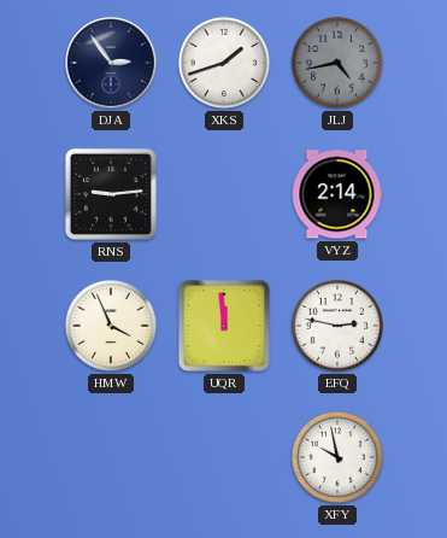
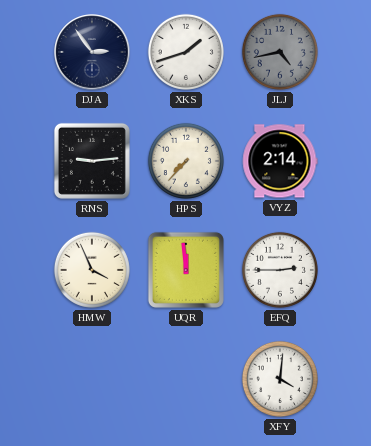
HPS: none -> 7:37
EFQ: 2:47 -> 2:45
XFY: 9:58 -> 4:01
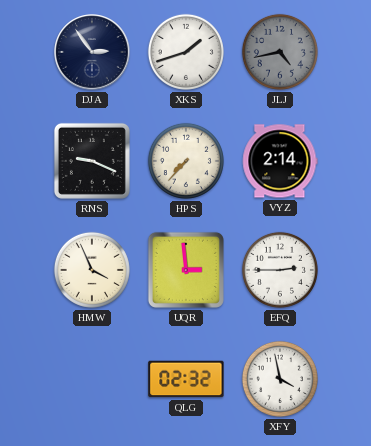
RNS: 9:14 -> 9:19
UQR: 11:59 -> 2:59
QLG: none -> 02:32
XFY: 4:01 -> 3:58
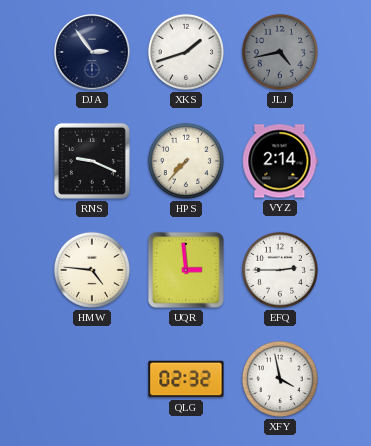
HMW: 3:56 -> 4:46
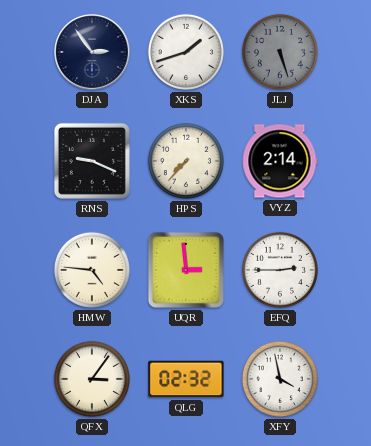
JLJ: 4:43 -> 5:27
QFX: none -> 3:06
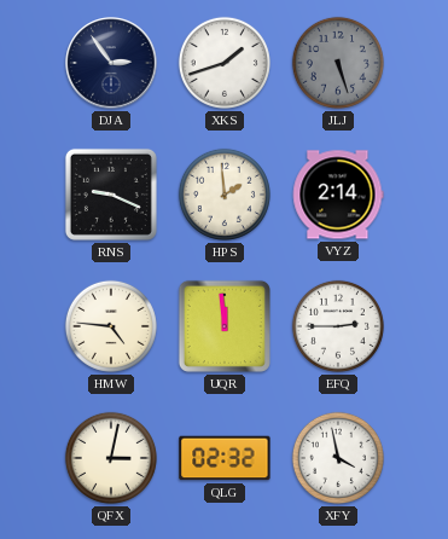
HPS: 7:37 -> 1:59
UQR: 2:59 -> 11:59
QFX: 3:06 -> 3:02
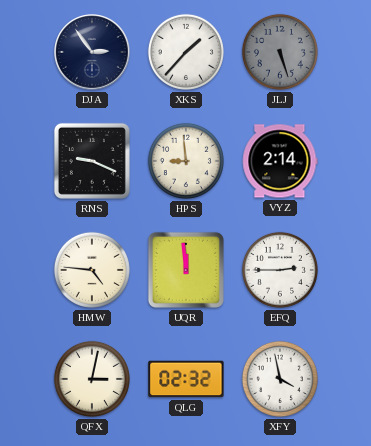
XKS: 1:42 -> 1:37
HPS: 1:59 -> 8:59
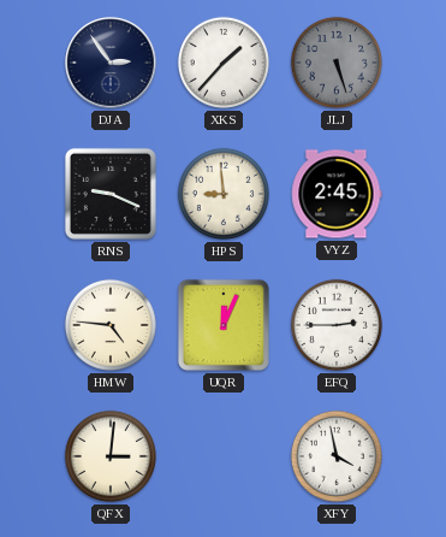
VYZ: 2:14 -> 2:45
UQR: 11:59 -> 12:04
QFX: 3:02 -> 3:01
QLG: 02:32 -> none
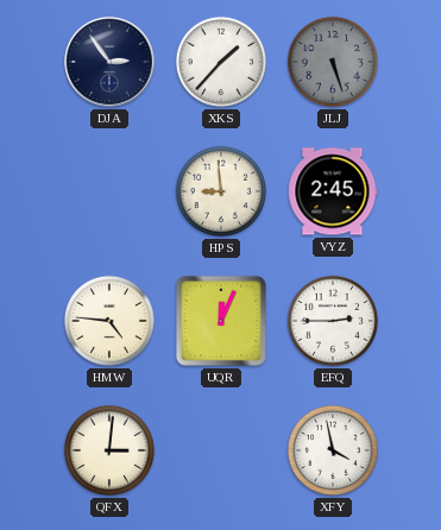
RNS: 9:19 -> none
